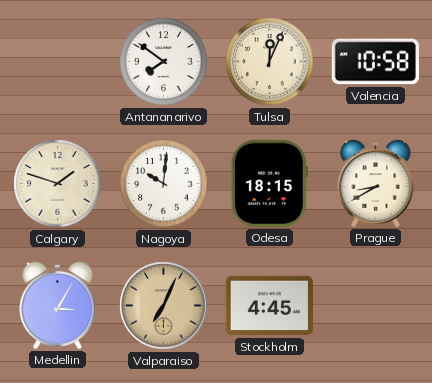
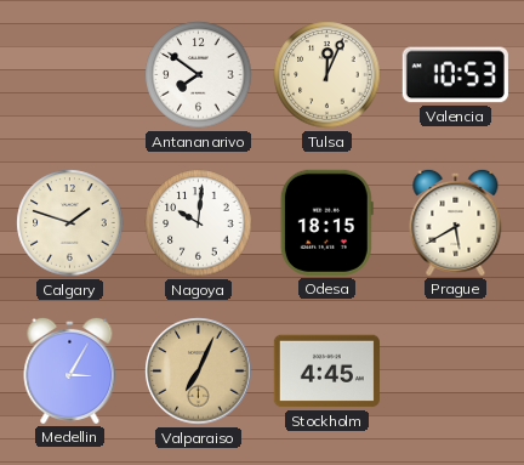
Valencia: 10:58 -> 10:53
Prague: 8:40 -> 5:40
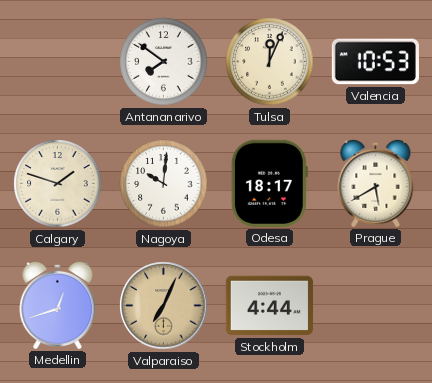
Odesa: 18:15 -> 18:17
Medellin: 3:05 -> 12:42
Stockholm: 4:45 -> 4:44
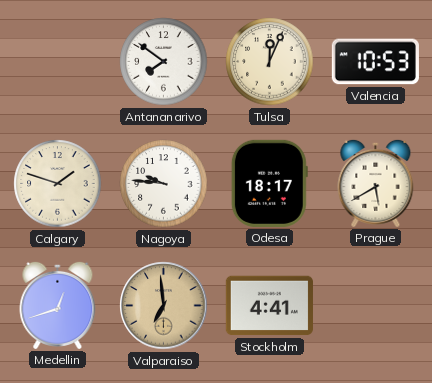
Nagoya: 10:01 -> 9:46
Valparaiso: 7:04 -> 6:59
Stockholm: 4:44 -> 4:41
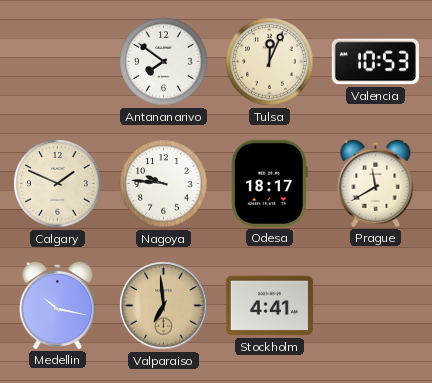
Calgary: 1:48 -> 1:49
Prague: 5:40 -> 11:40
Medellin: 12:42 -> 10:17
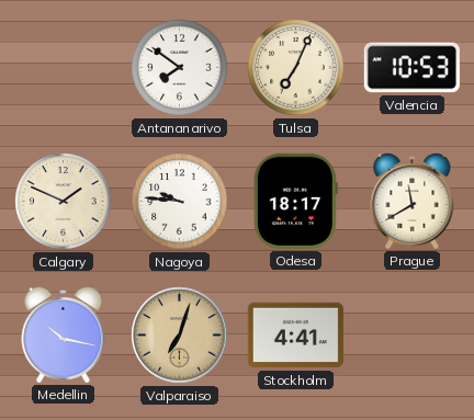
Tulsa: 12:04 -> 7:04
Valparaiso: 6:59 -> 7:03
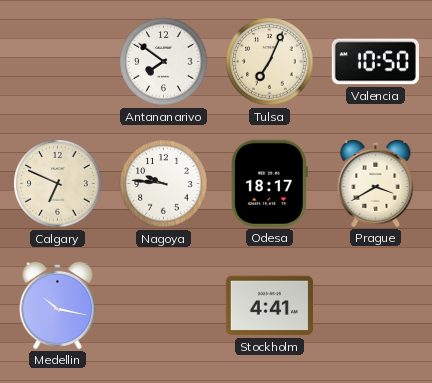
Valencia: 10:53 -> 10:50
Calgary: 1:49 -> 6:49
Prague: 11:40 -> 3:40
Valparaiso: 7:03 -> none
